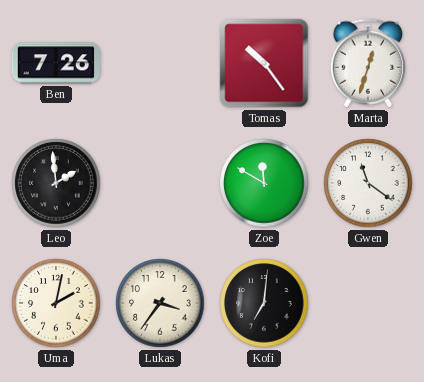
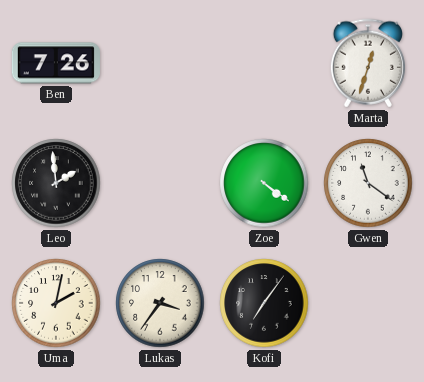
Tomas: 10:24 -> none
Zoe: 11:50 -> 4:21
Kofi: 7:01 -> 7:06
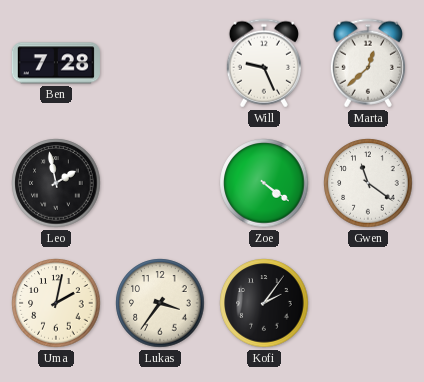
Ben: 7:26 -> 7:28
Will: none -> 9:26
Marta: 12:33 -> 12:38
Leo: 1:59 -> 1:58
Kofi: 7:06 -> 2:06
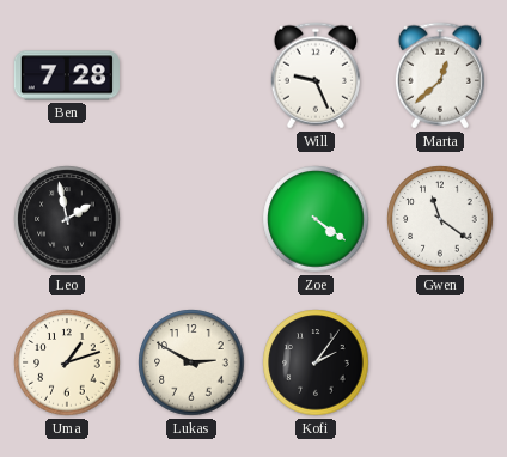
Uma: 2:02 -> 1:12
Lukas: 3:36 -> 2:50
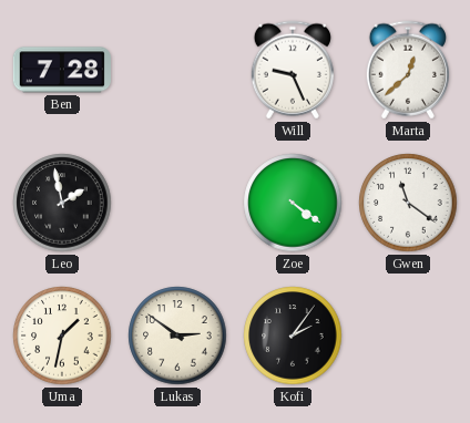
Uma: 1:12 -> 1:32
Lukas: 2:50 -> 2:51
